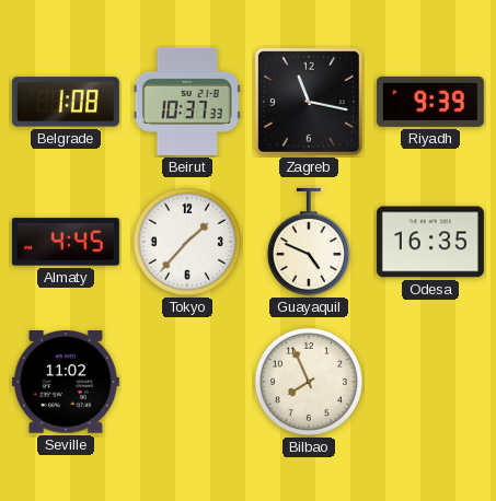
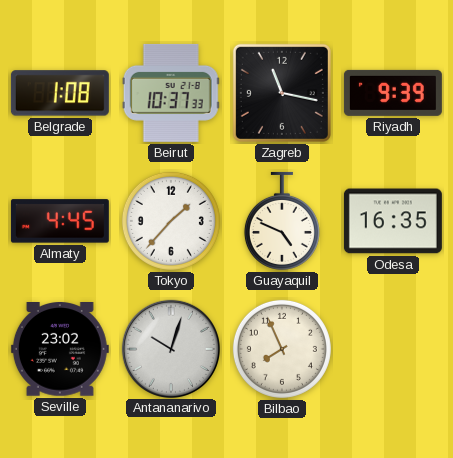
Seville: 11:02 -> 23:02
Antananarivo: none -> 10:03
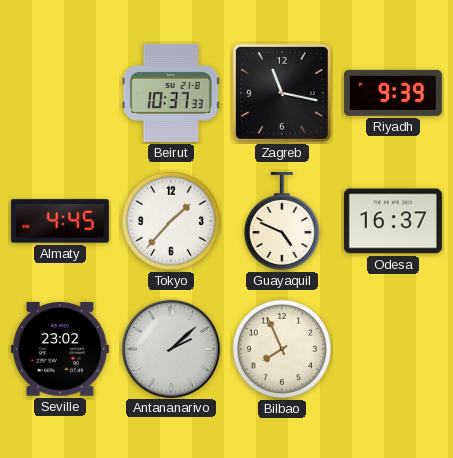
Belgrade: 1:08 -> none
Odesa: 16:35 -> 16:37
Antananarivo: 10:03 -> 2:08
